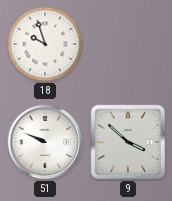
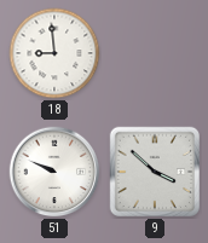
18: 9:57 -> 8:59
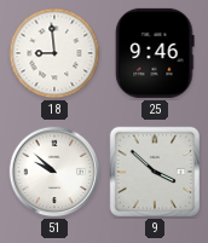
25: none -> 9:46
51: 9:49 -> 9:52
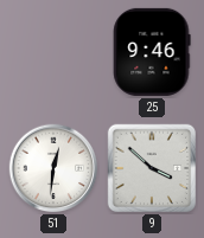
18: 8:59 -> none
51: 9:52 -> 12:31
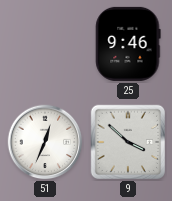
51: 12:31 -> 12:34
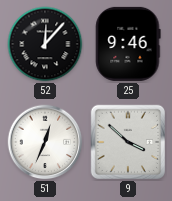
52: none -> 12:07
